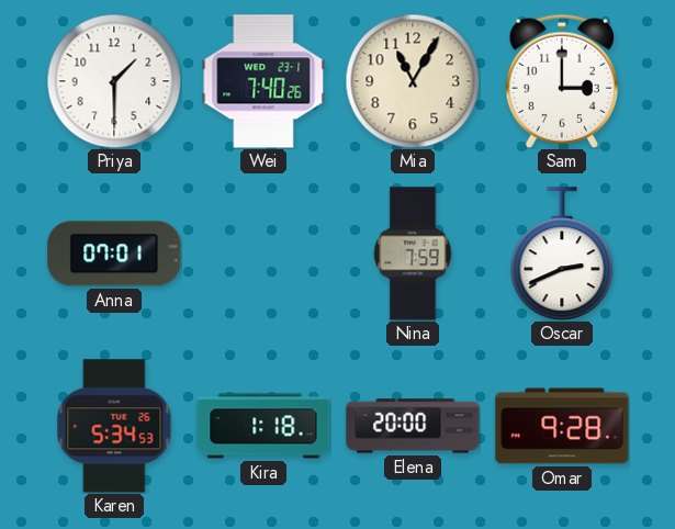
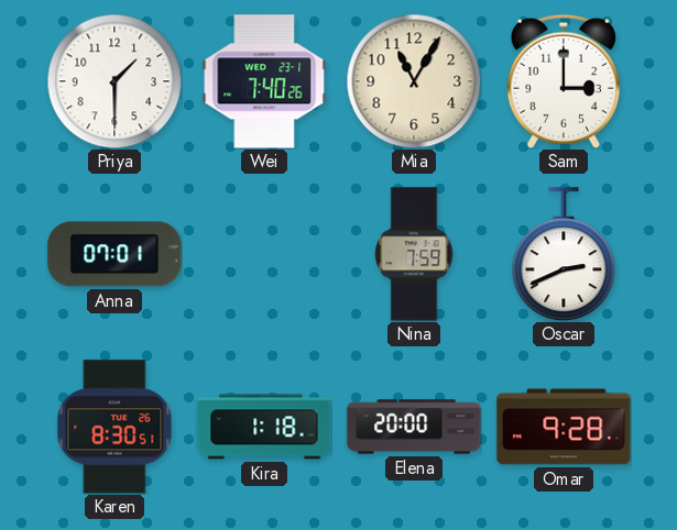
Karen: 5:34 -> 8:30
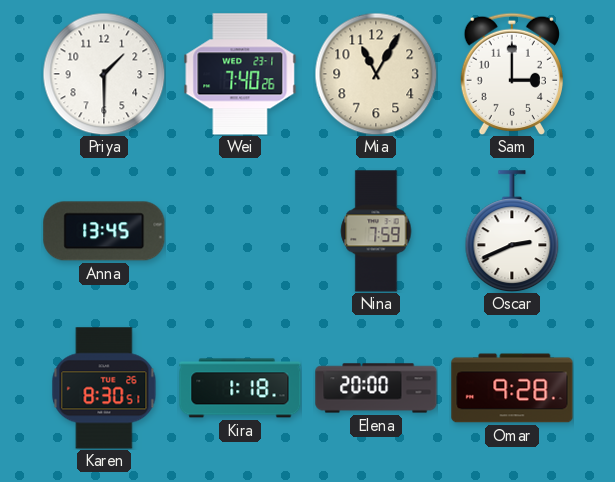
Anna: 07:01 -> 13:45
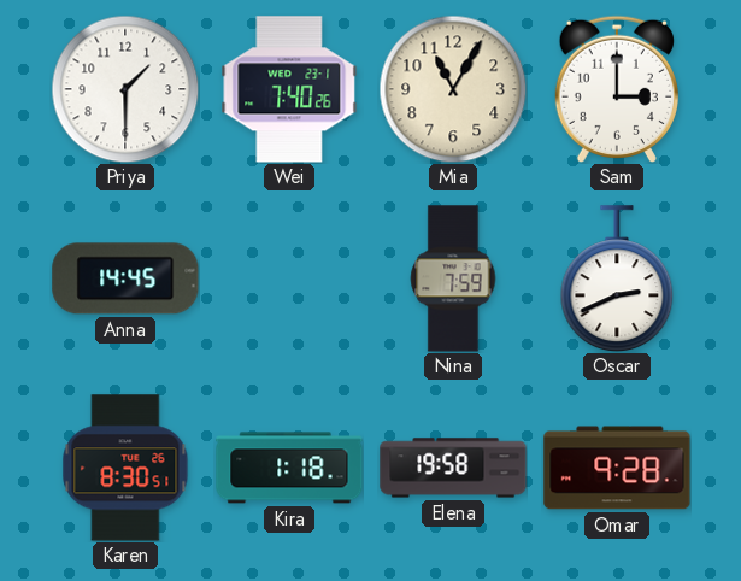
Anna: 13:45 -> 14:45
Elena: 20:00 -> 19:58
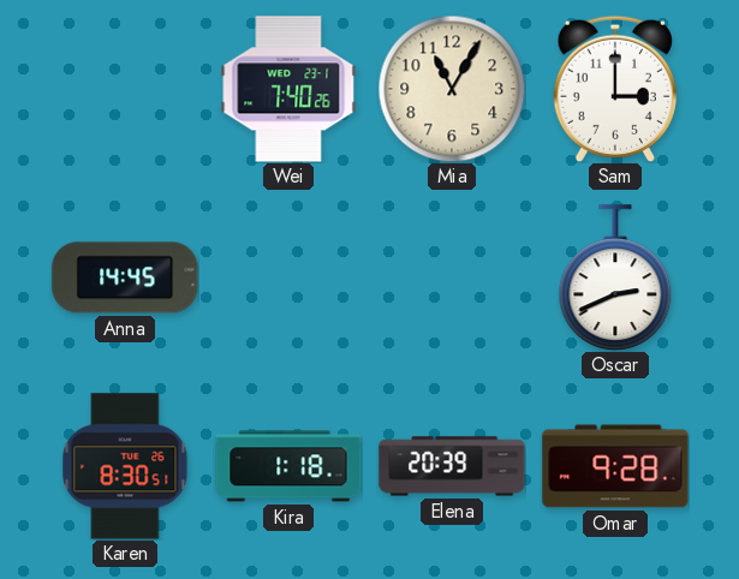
Priya: 1:30 -> none
Nina: 7:59 -> none
Elena: 19:58 -> 20:39
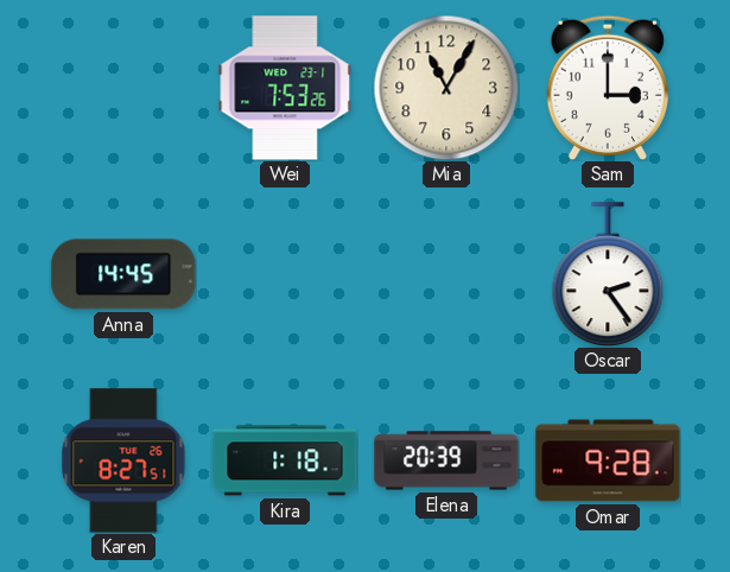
Wei: 7:40 -> 7:53
Oscar: 2:41 -> 2:24
Karen: 8:30 -> 8:27
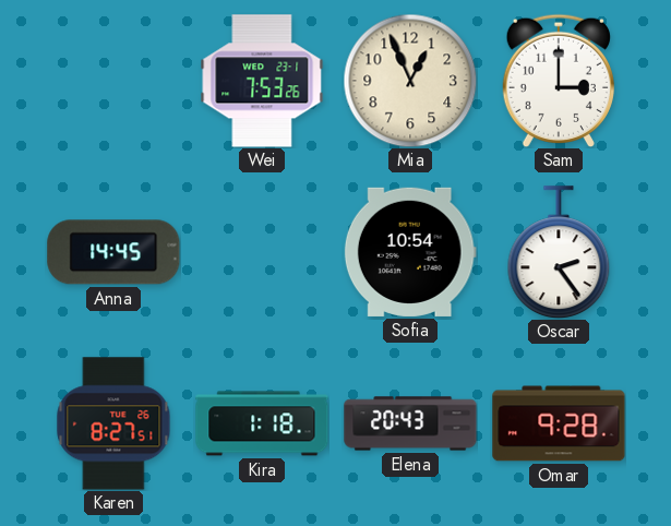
Mia: 11:05 -> 12:56
Sofia: none -> 10:54
Elena: 20:39 -> 20:43
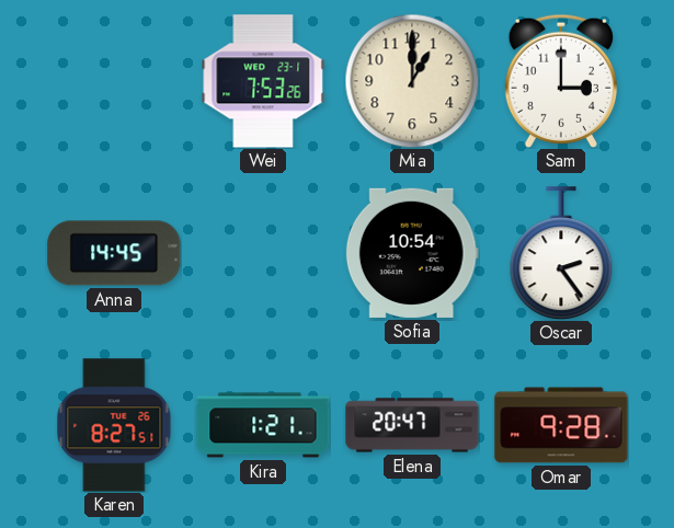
Mia: 12:56 -> 1:00
Kira: 1:18 -> 1:21
Elena: 20:43 -> 20:47
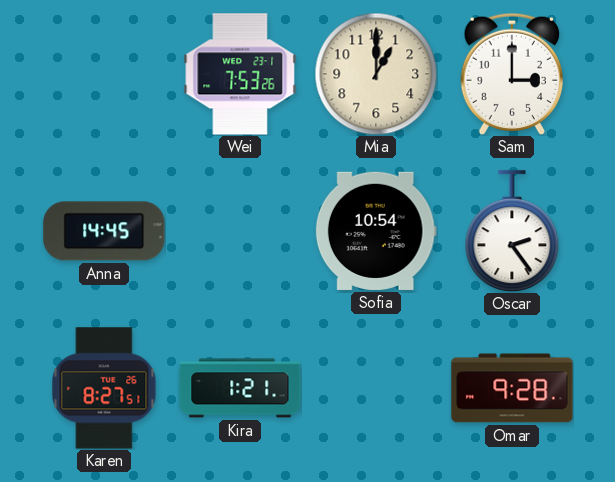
Elena: 20:47 -> none
